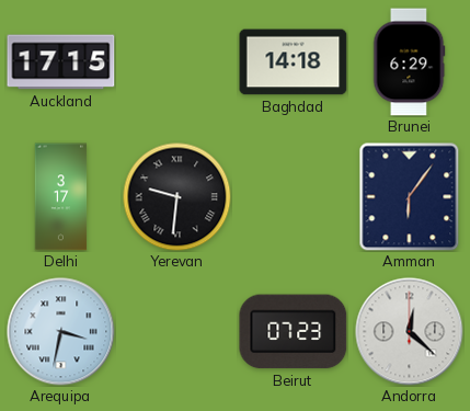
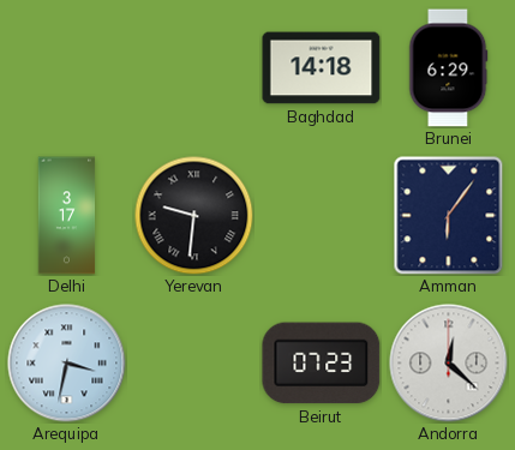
Auckland: 17:15 -> none
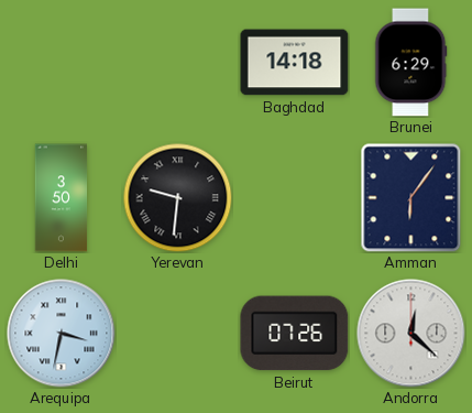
Delhi: 3:17 -> 3:50
Beirut: 07:23 -> 07:26
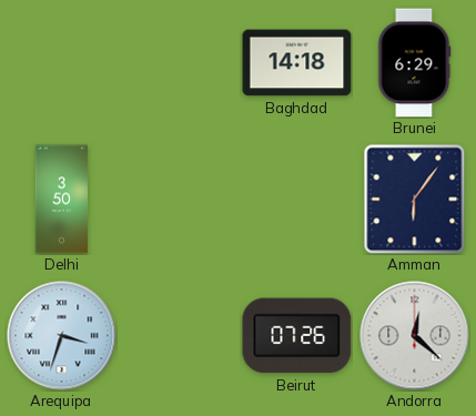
Yerevan: 9:31 -> none
Arequipa: 3:32 -> 3:33
